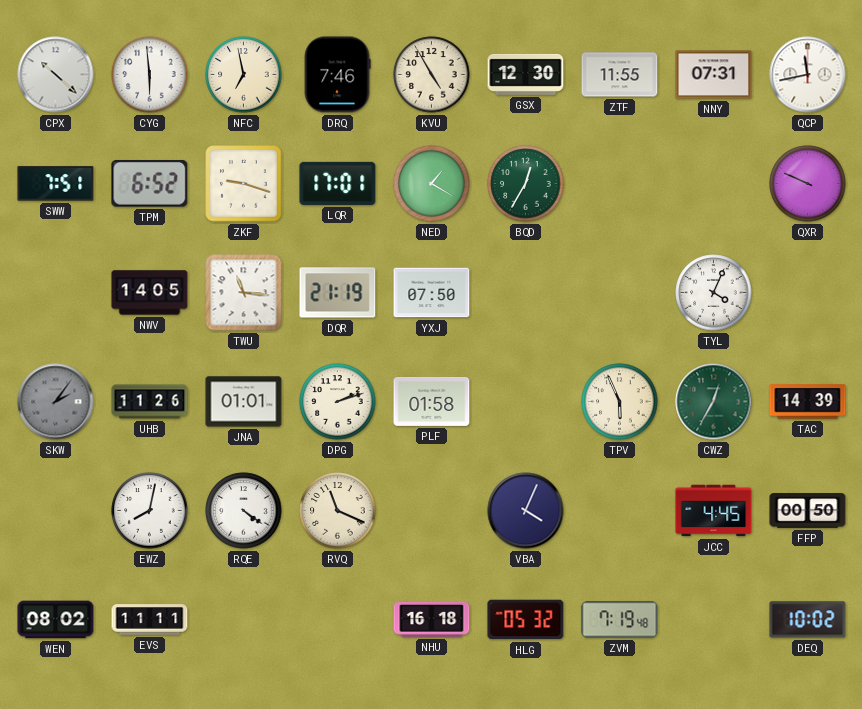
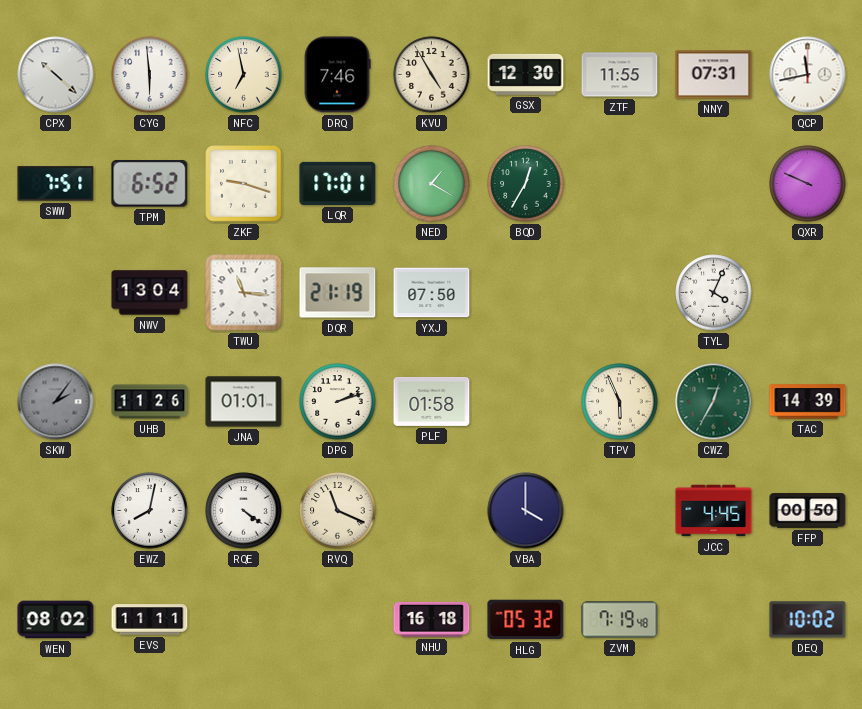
NWV: 14:05 -> 13:04
VBA: 4:04 -> 4:00
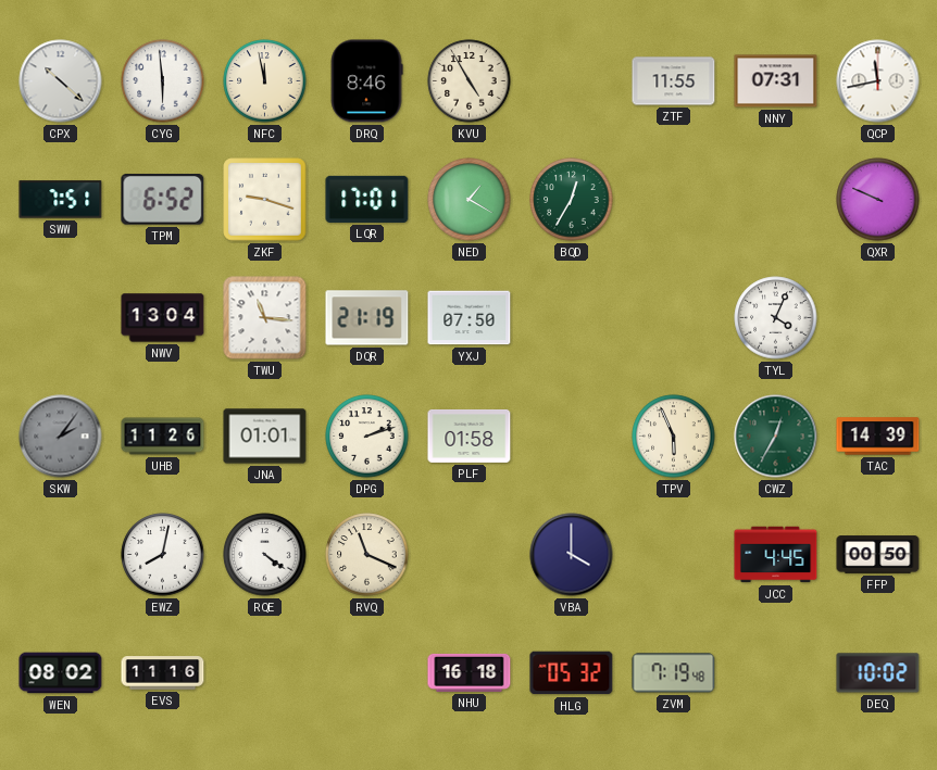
NFC: 6:58 -> 11:58
DRQ: 7:46 -> 8:46
GSX: 12:30 -> none
EVS: 11:11 -> 11:16
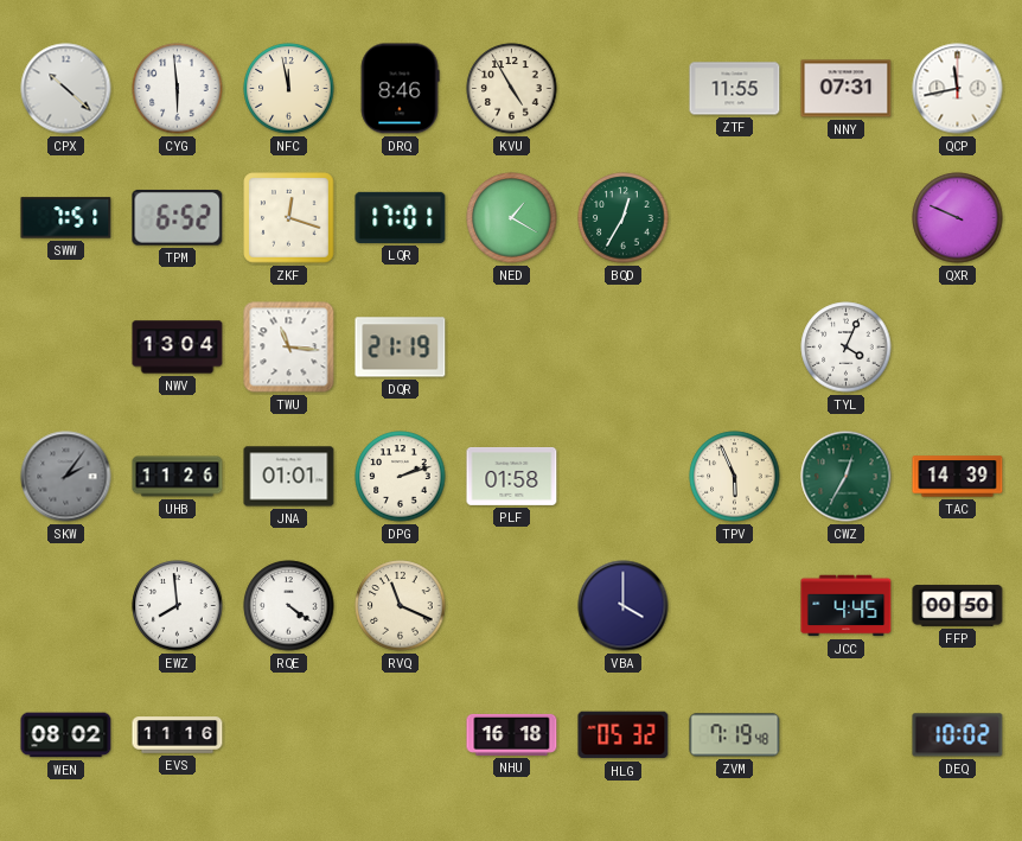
ZKF: 9:18 -> 12:18
YXJ: 07:50 -> none
EWZ: 8:02 -> 7:59
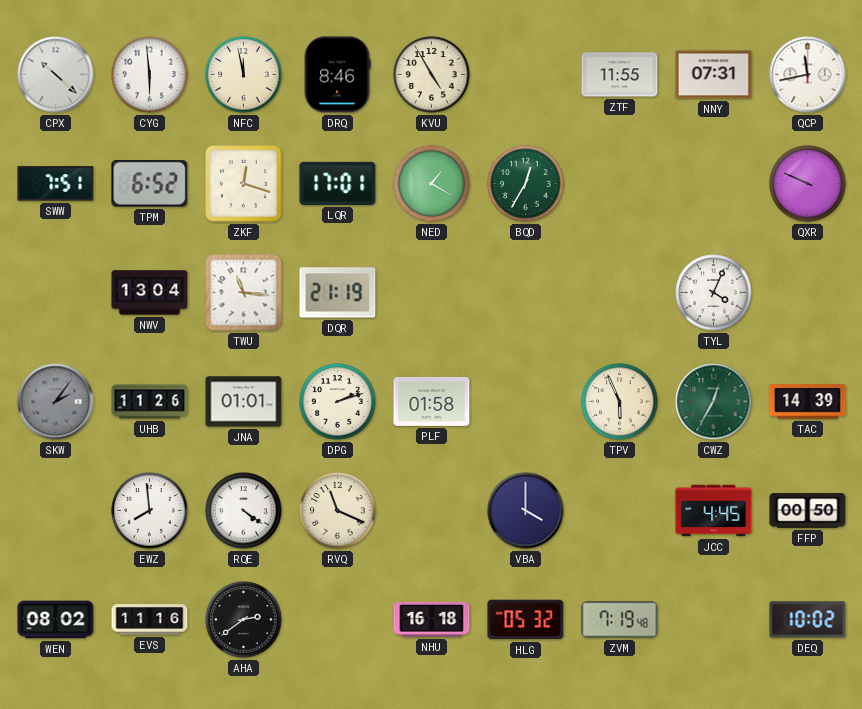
AHA: none -> 2:39
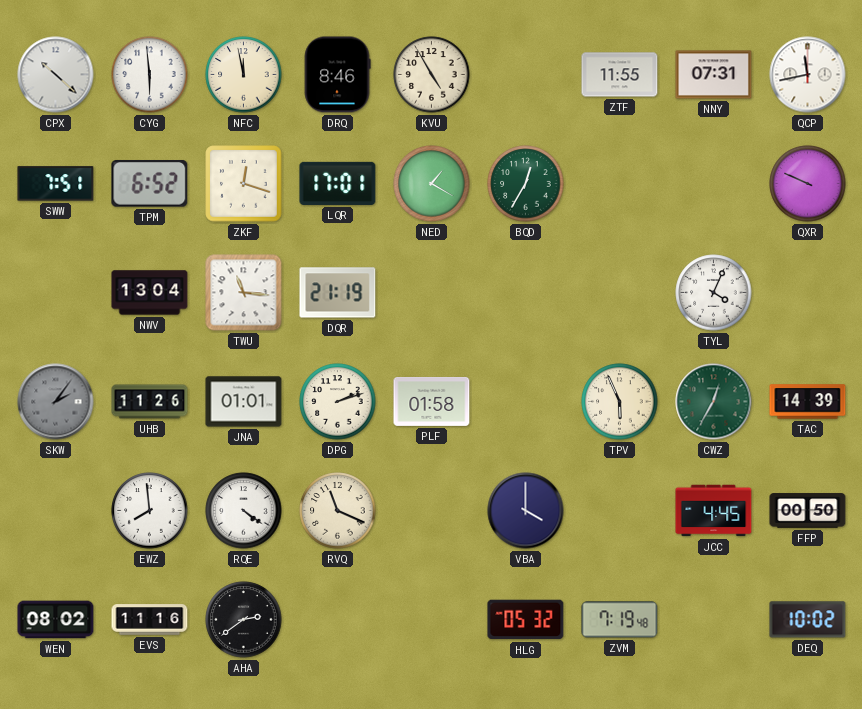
NHU: 16:18 -> none
